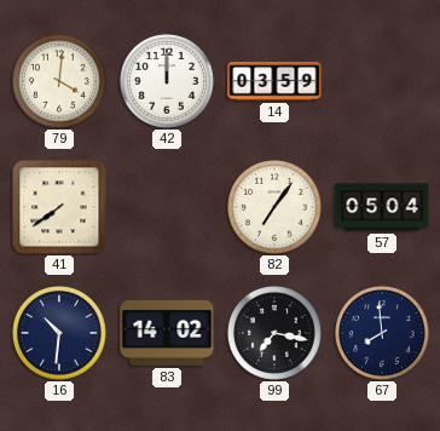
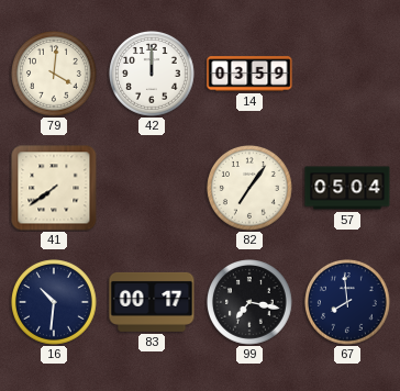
83: 14:02 -> 00:17
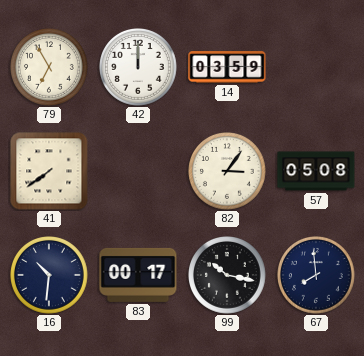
79: 4:01 -> 6:55
82: 7:06 -> 3:06
57: 05:04 -> 05:08
99: 7:17 -> 10:17
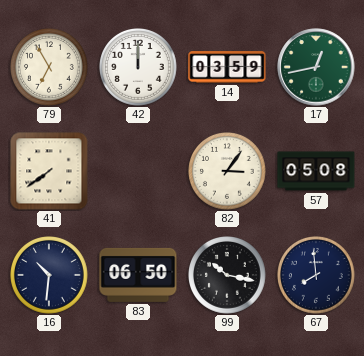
17: none -> 12:43
83: 00:17 -> 06:50
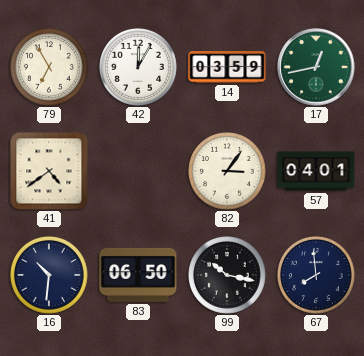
42: 12:00 -> 12:05
41: 7:39 -> 4:39
57: 05:08 -> 04:01
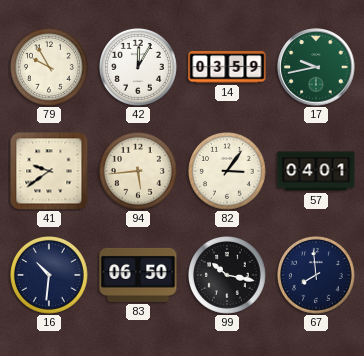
79: 6:55 -> 9:55
17: 12:43 -> 9:43
41: 4:39 -> 9:39
94: none -> 5:44
